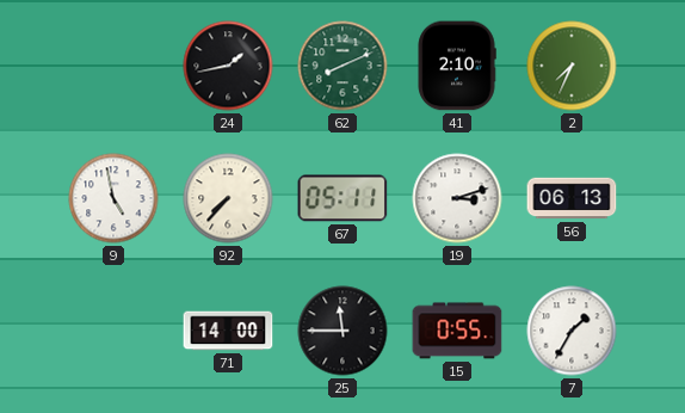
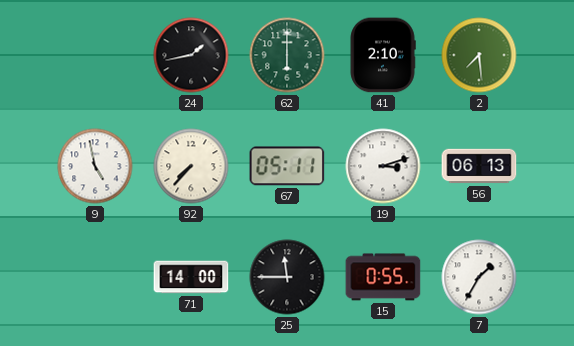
62: 8:11 -> 6:00
2: 7:34 -> 7:29
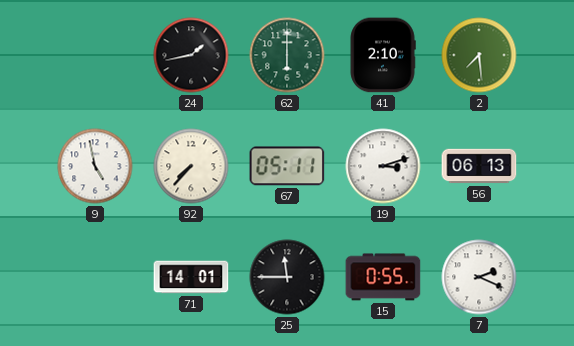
71: 14:00 -> 14:01
7: 1:35 -> 2:19
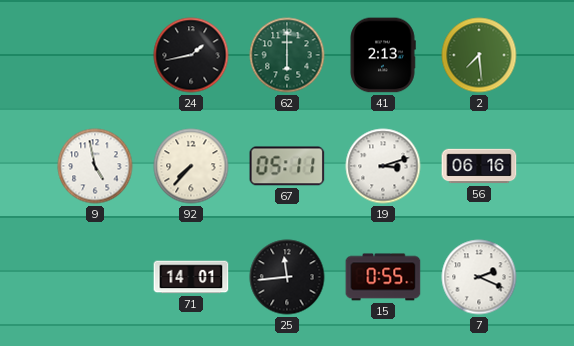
41: 2:10 -> 2:13
56: 06:13 -> 06:16
25: 11:45 -> 11:44
